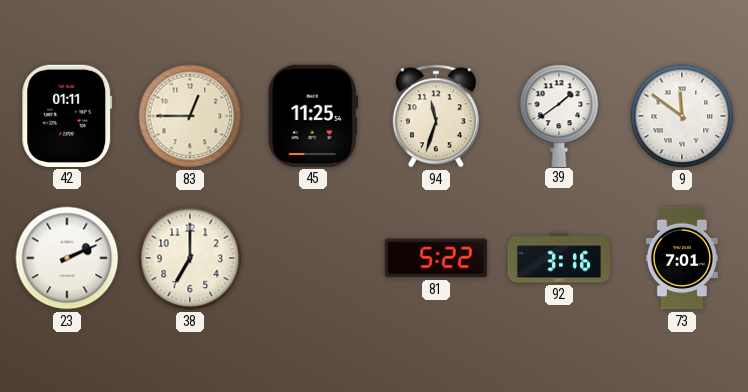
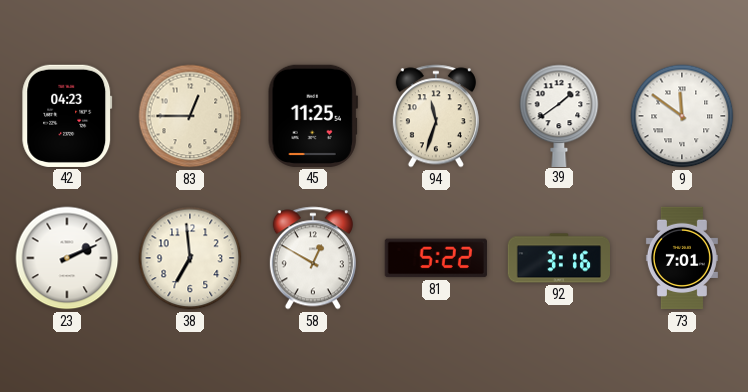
42: 01:11 -> 04:23
38: 7:00 -> 6:59
58: none -> 12:50
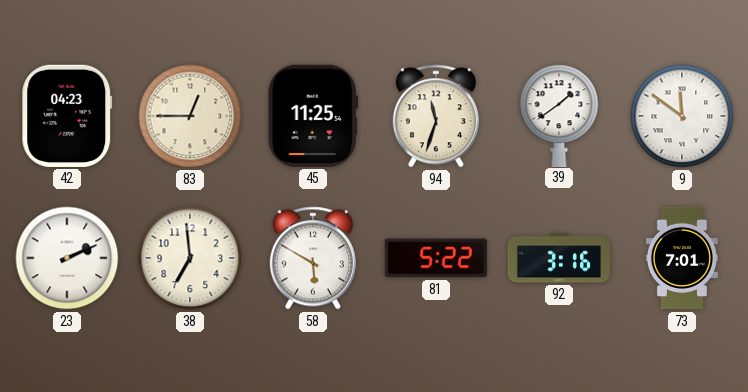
58: 12:50 -> 5:50
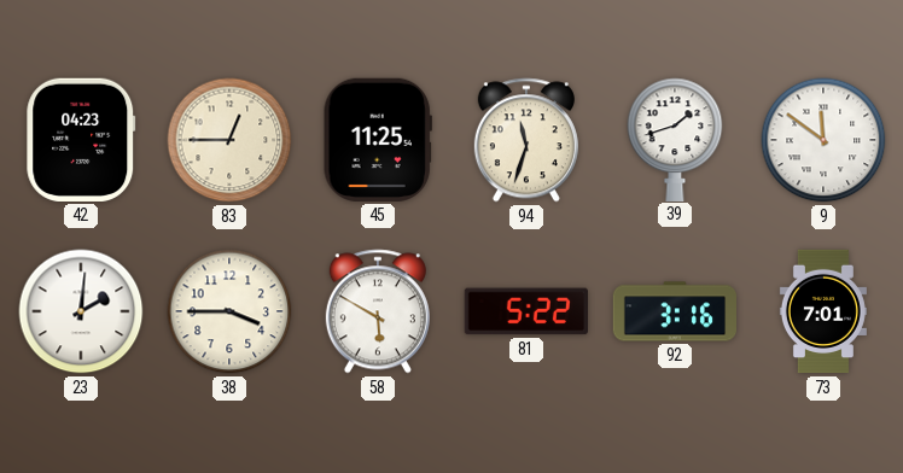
39: 1:39 -> 1:42
23: 2:11 -> 2:01
38: 6:59 -> 3:45
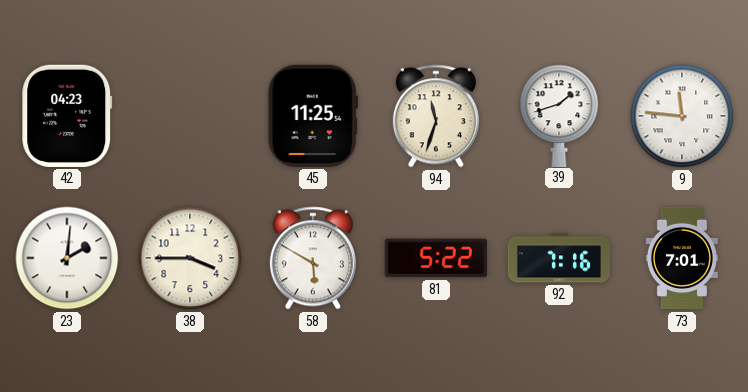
83: 12:45 -> none
9: 11:51 -> 11:46
92: 3:16 -> 7:16
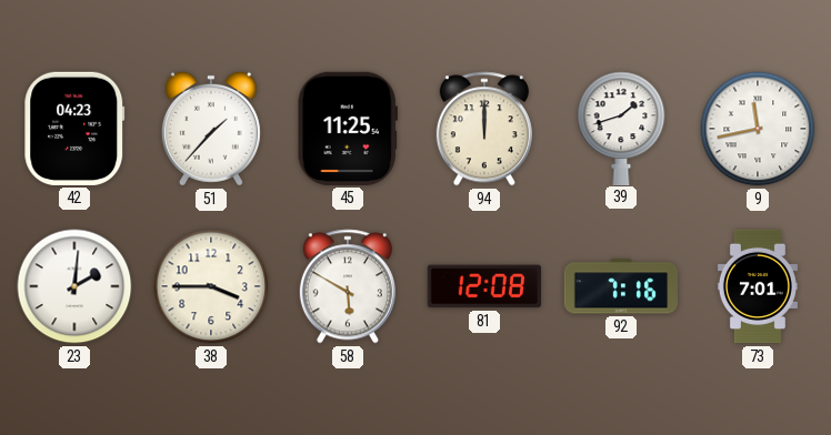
51: none -> 1:37
94: 11:33 -> 12:00
9: 11:46 -> 11:43
81: 5:22 -> 12:08
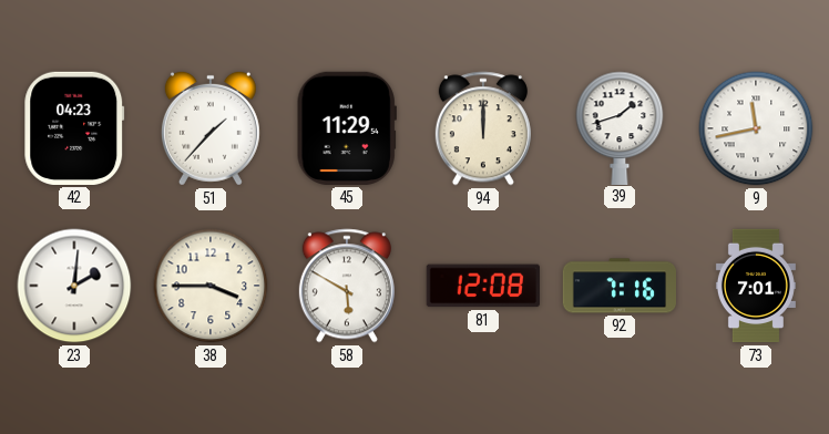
45: 11:25 -> 11:29
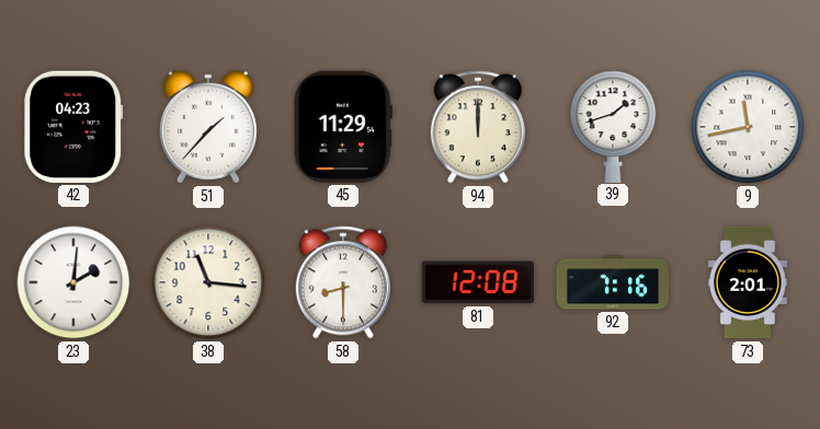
38: 3:45 -> 11:16
58: 5:50 -> 8:30
73: 7:01 -> 2:01
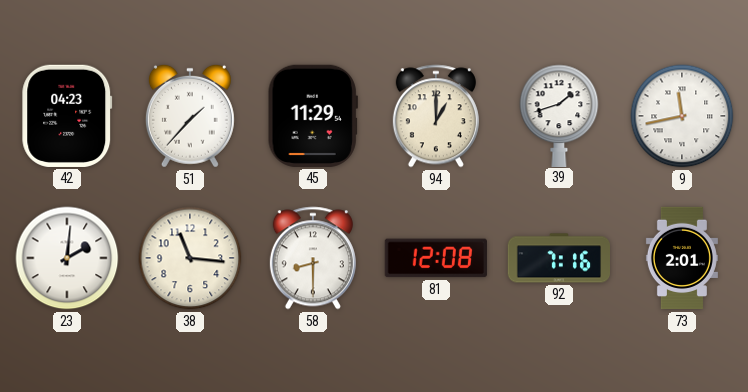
94: 12:00 -> 1:00
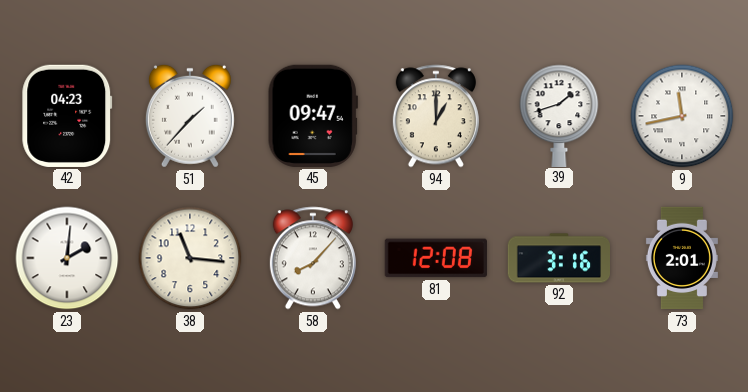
45: 11:29 -> 09:47
58: 8:30 -> 8:07
92: 7:16 -> 3:16
